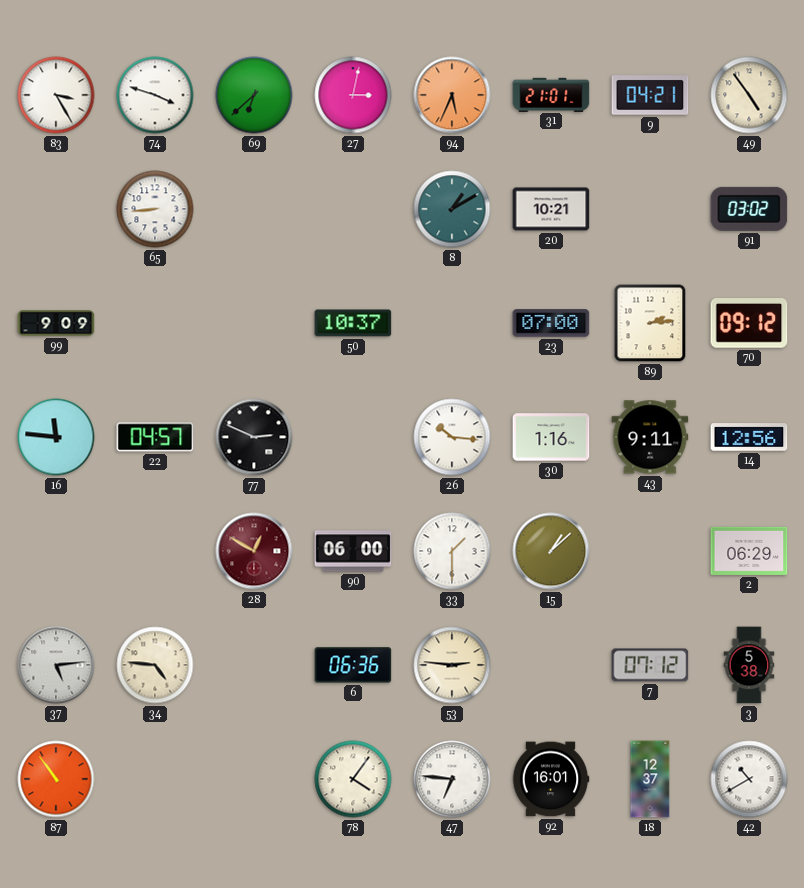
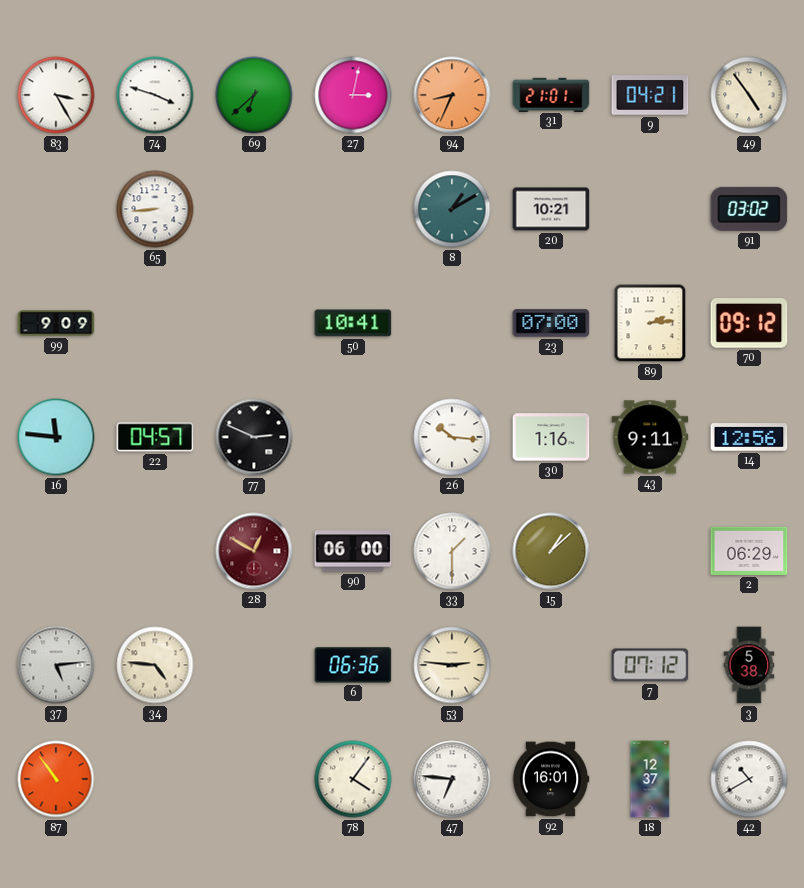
94: 5:34 -> 8:34
50: 10:37 -> 10:41
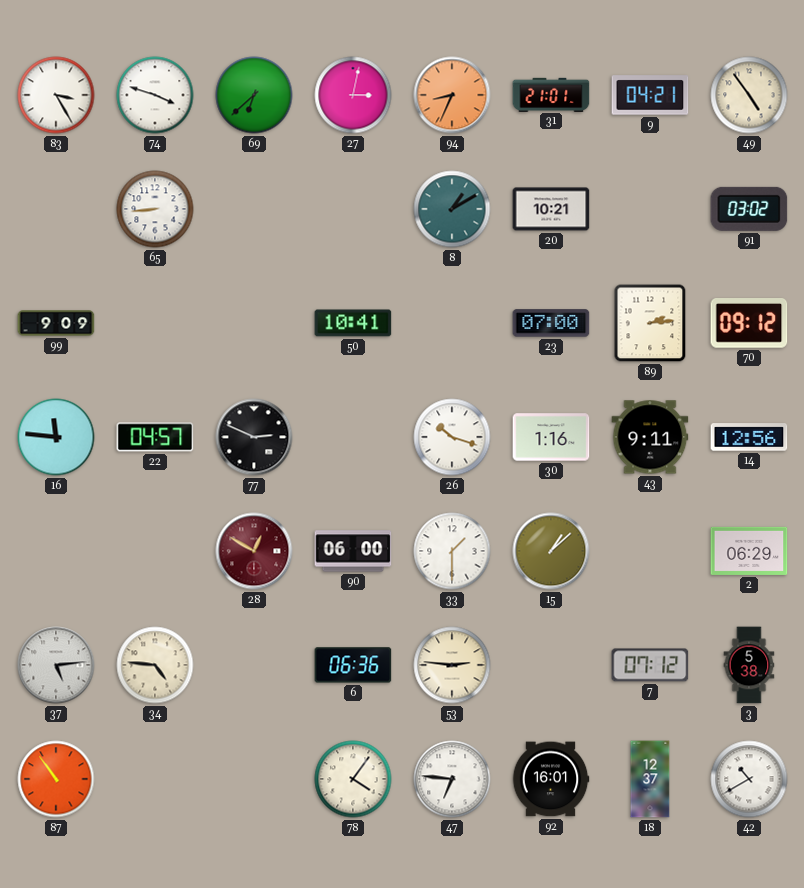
26: 10:16 -> 10:18
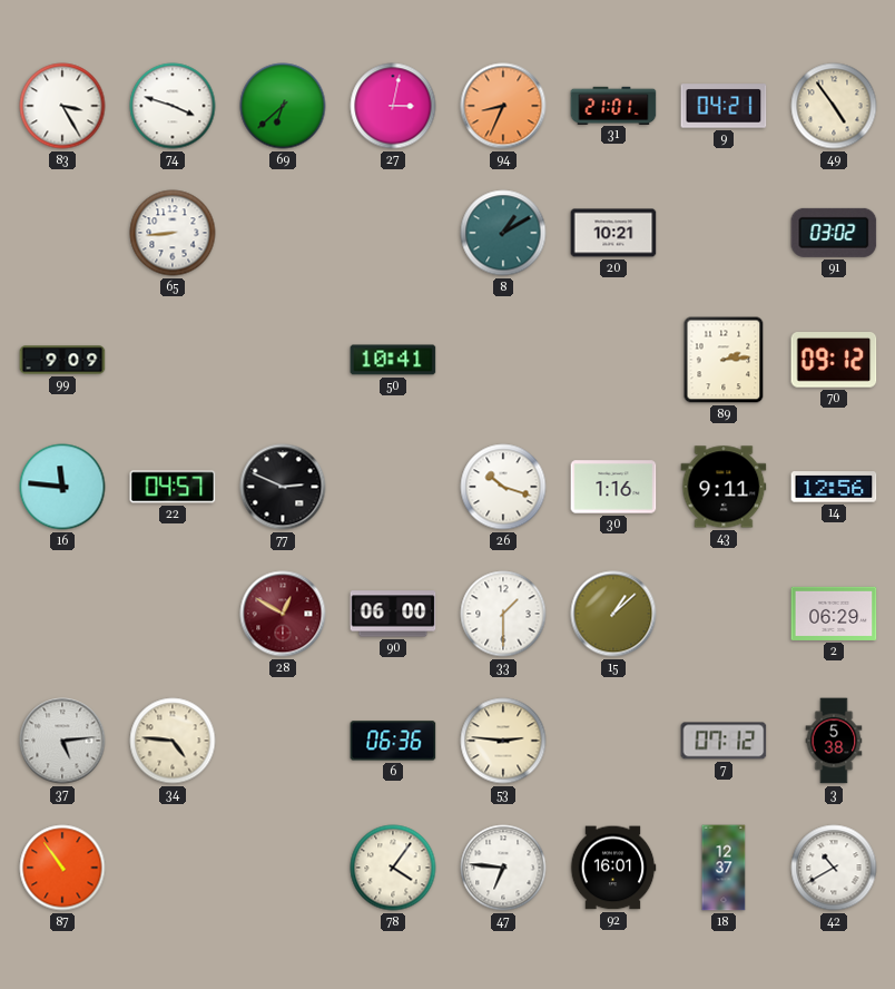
23: 07:00 -> none
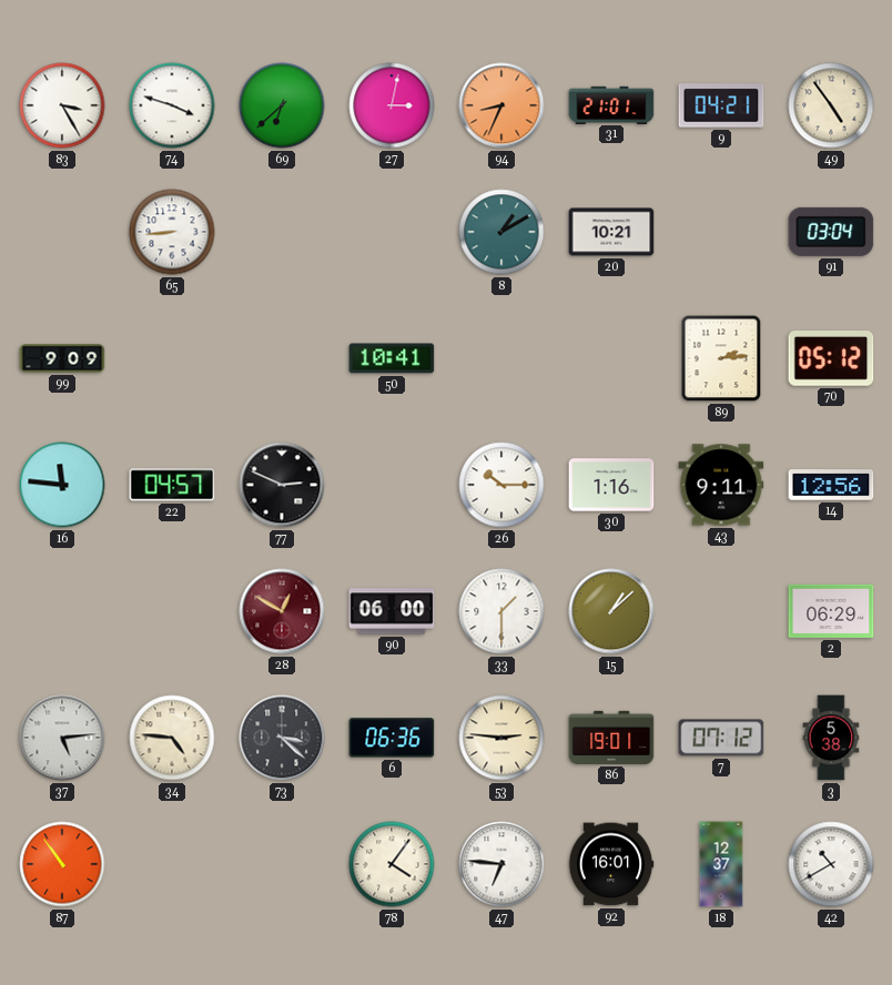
91: 03:02 -> 03:04
70: 09:12 -> 05:12
26: 10:18 -> 10:15
73: none -> 3:22
86: none -> 19:01
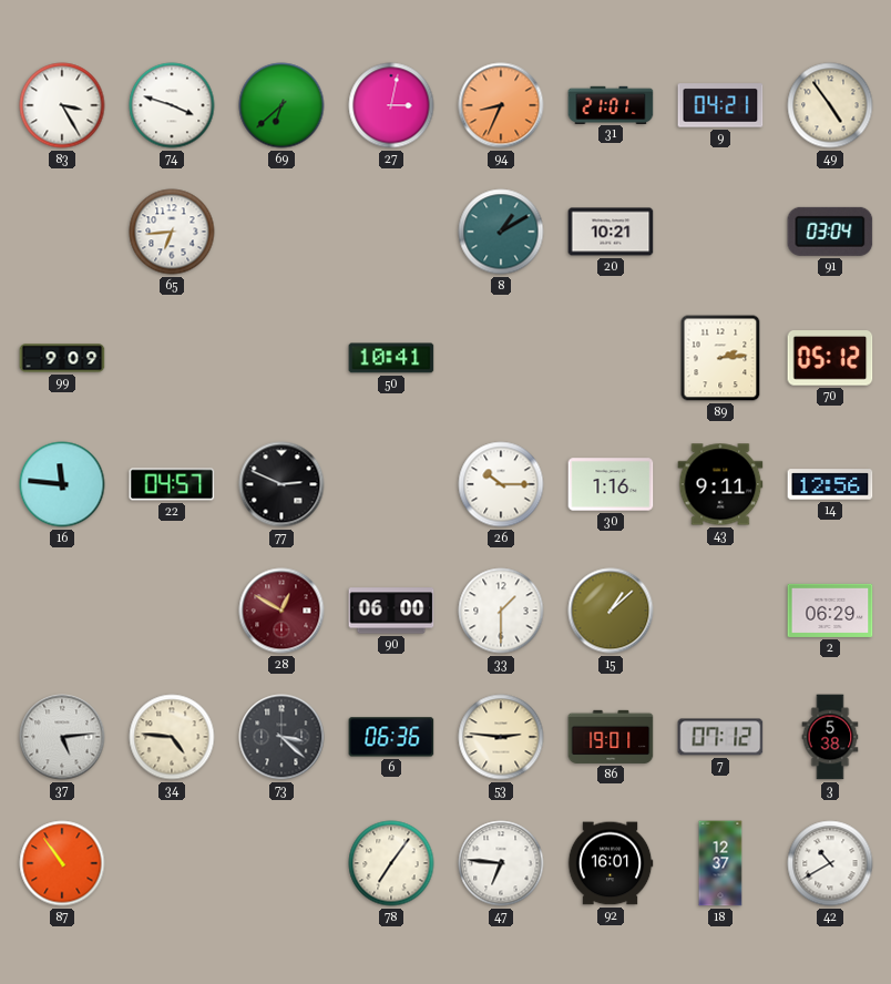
65: 8:44 -> 6:44
78: 4:06 -> 7:06
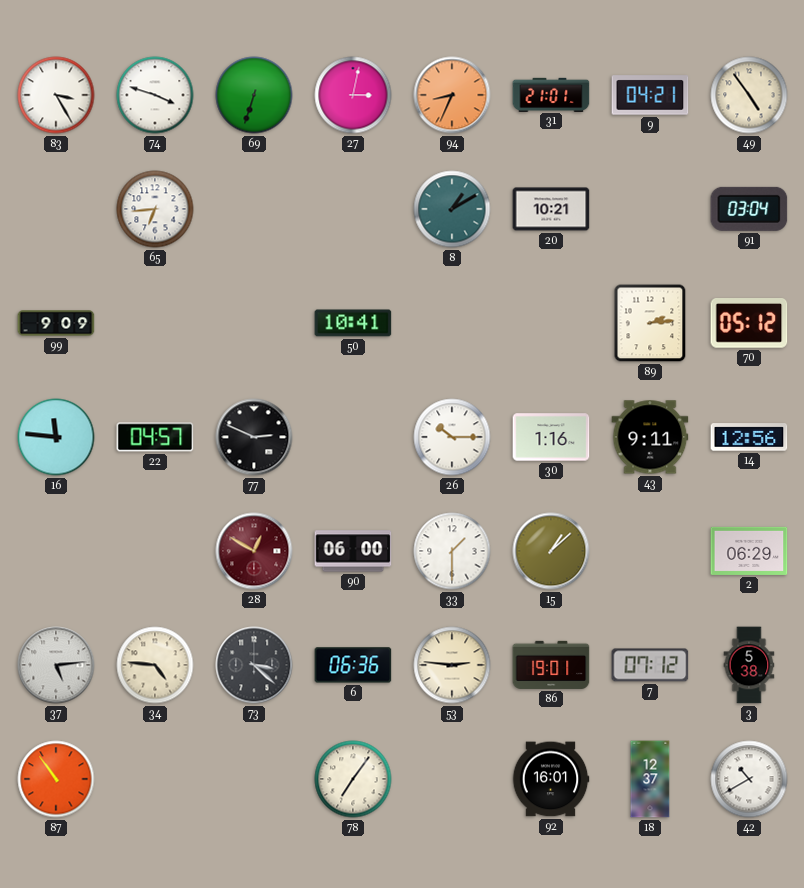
69: 6:38 -> 6:33
47: 6:46 -> none
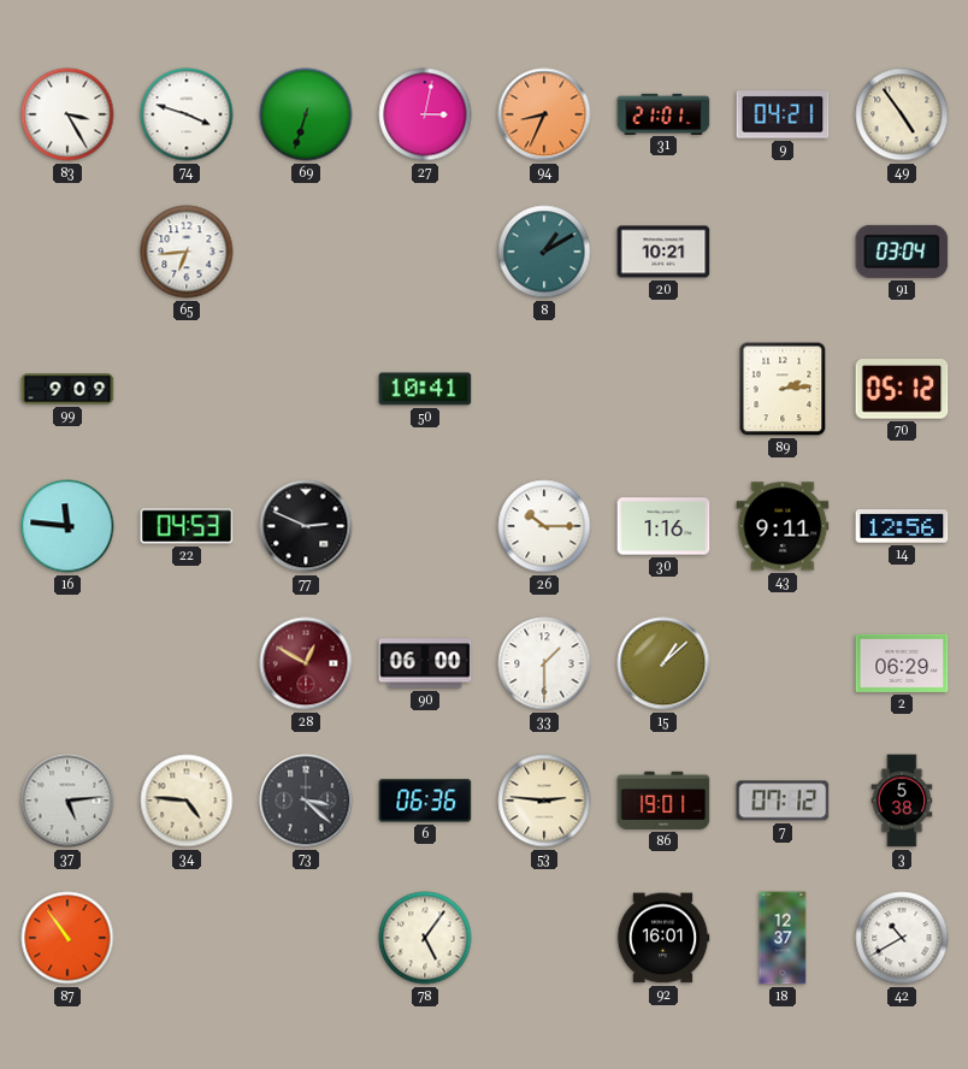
22: 04:57 -> 04:53
78: 7:06 -> 5:06
